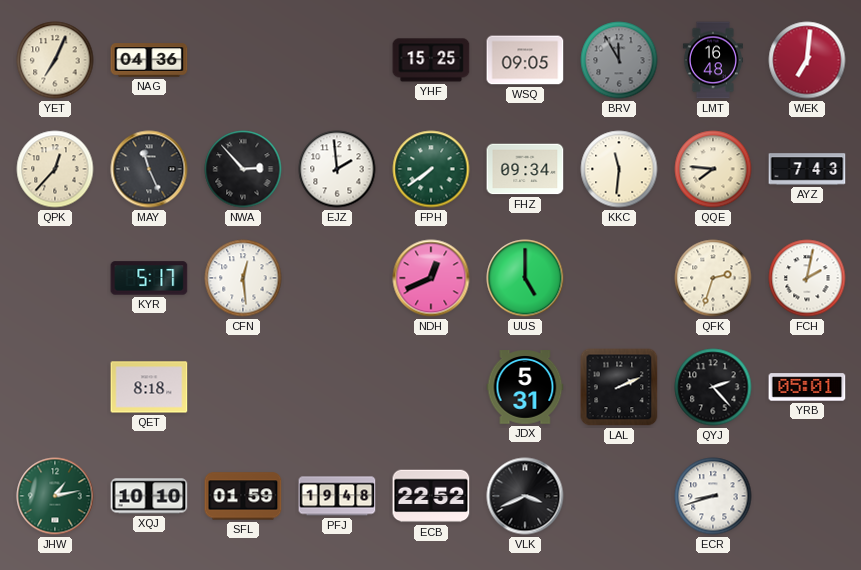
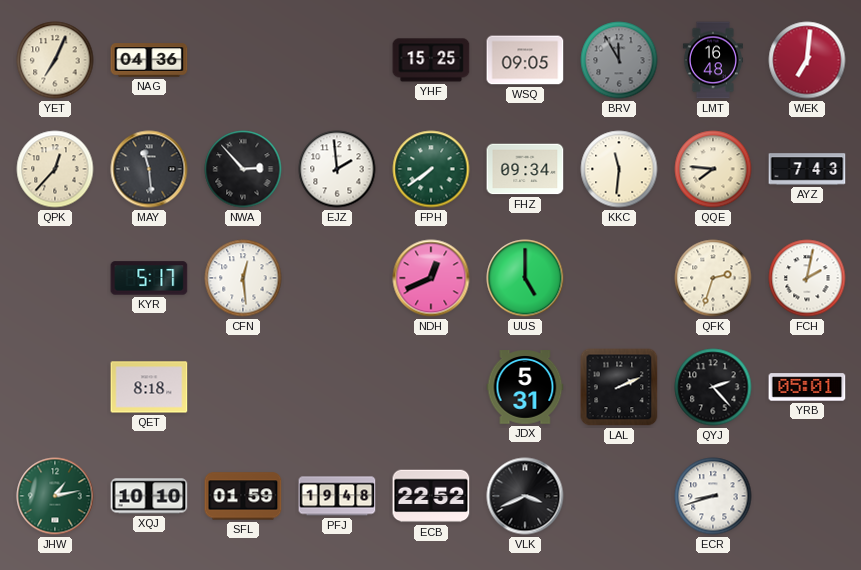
MAY: 11:26 -> 11:29
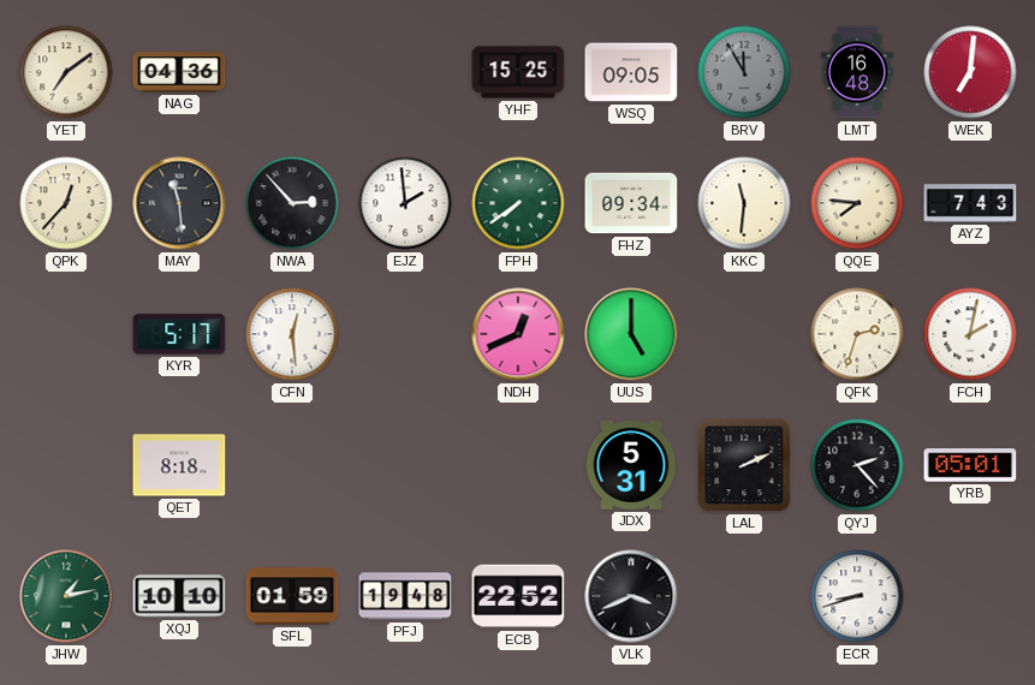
YET: 7:04 -> 7:09
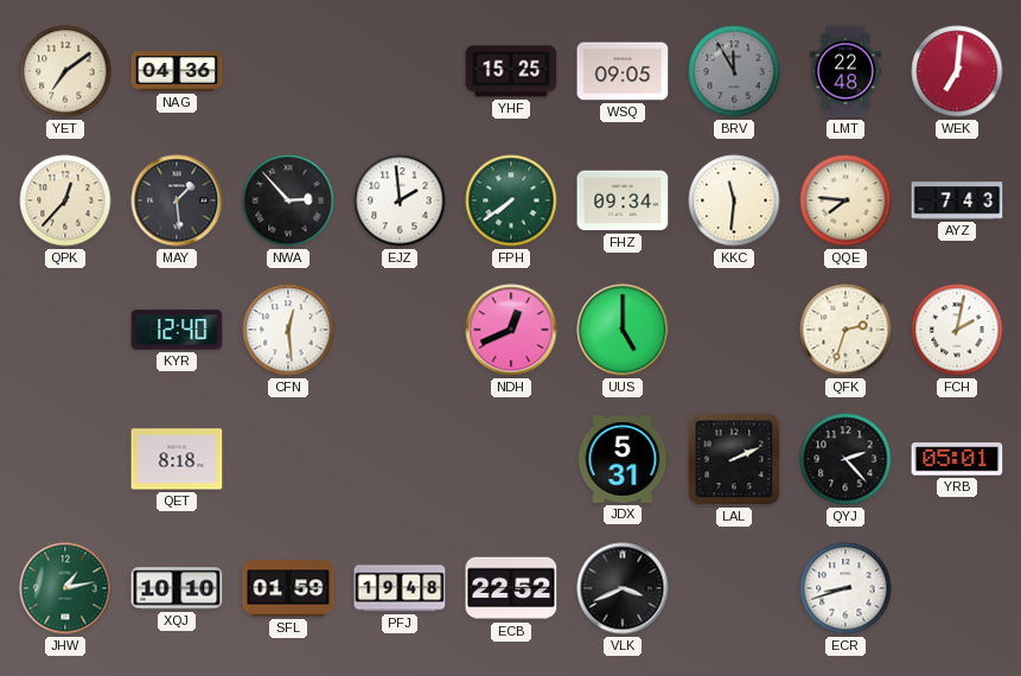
LMT: 16:48 -> 22:48
MAY: 11:29 -> 1:29
KYR: 5:17 -> 12:40
